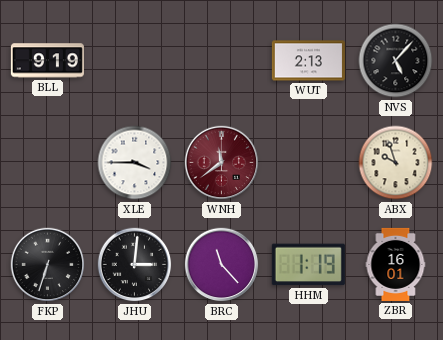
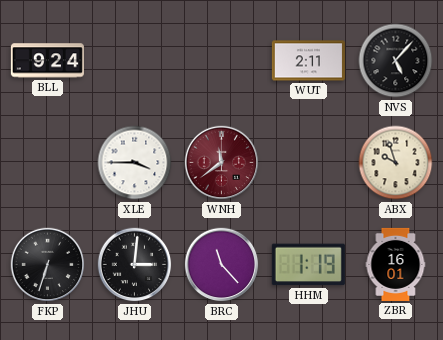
BLL: 9:19 -> 9:24
WUT: 2:13 -> 2:11
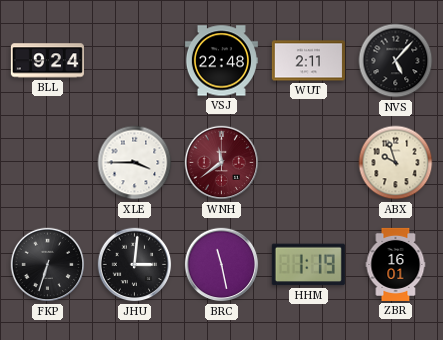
VSJ: none -> 22:48
BRC: 11:23 -> 11:28
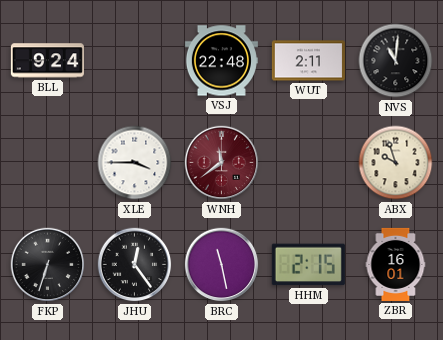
NVS: 5:07 -> 11:01
JHU: 3:01 -> 12:24
HHM: 1:19 -> 2:15
